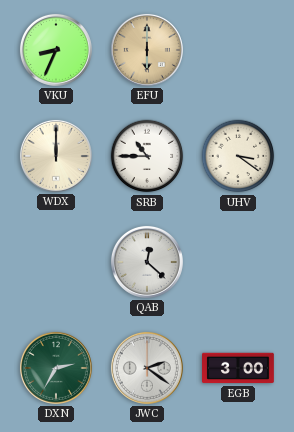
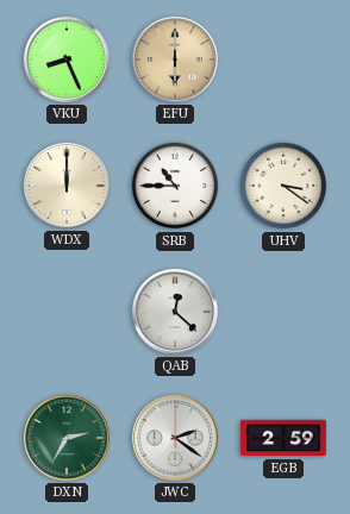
VKU: 8:34 -> 8:26
EGB: 3:00 -> 2:59
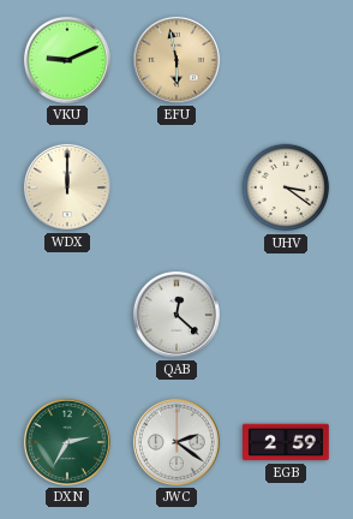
VKU: 8:26 -> 9:11
EFU: 6:00 -> 5:58
SRB: 10:45 -> none
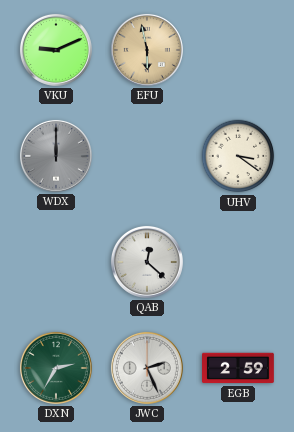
WDX dial: cream -> grey
JWC: 2:21 -> 2:26
